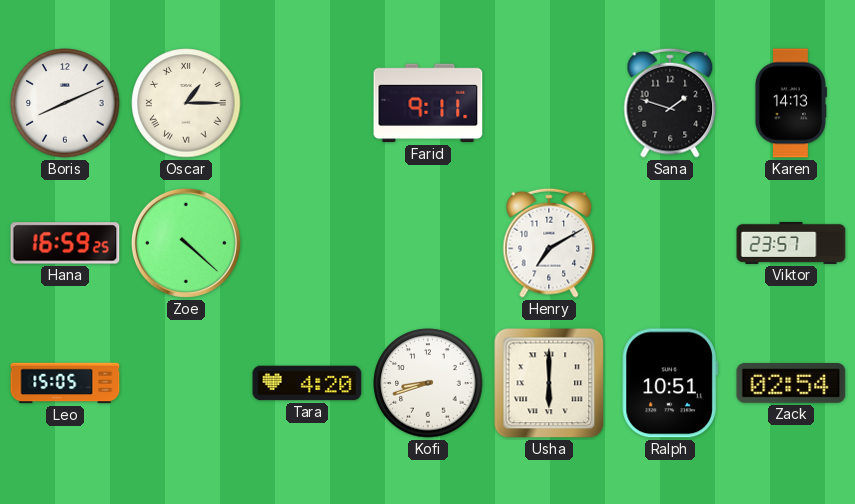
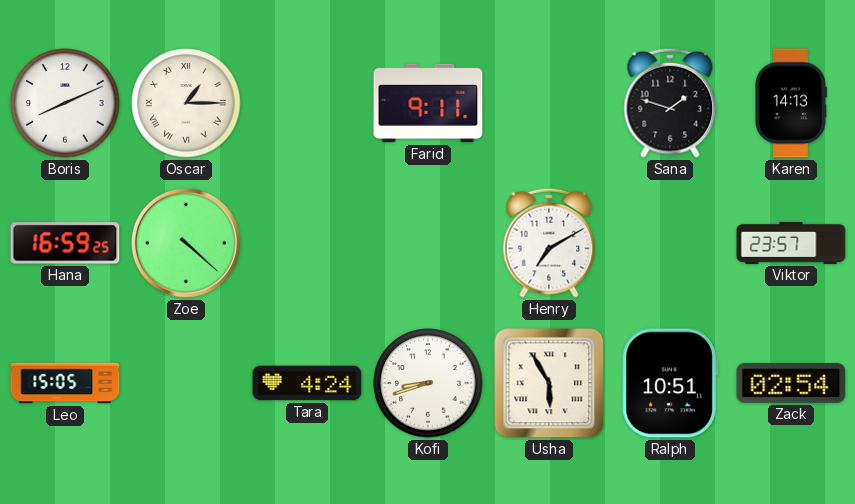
Tara: 4:20 -> 4:24
Usha: 6:00 -> 5:55
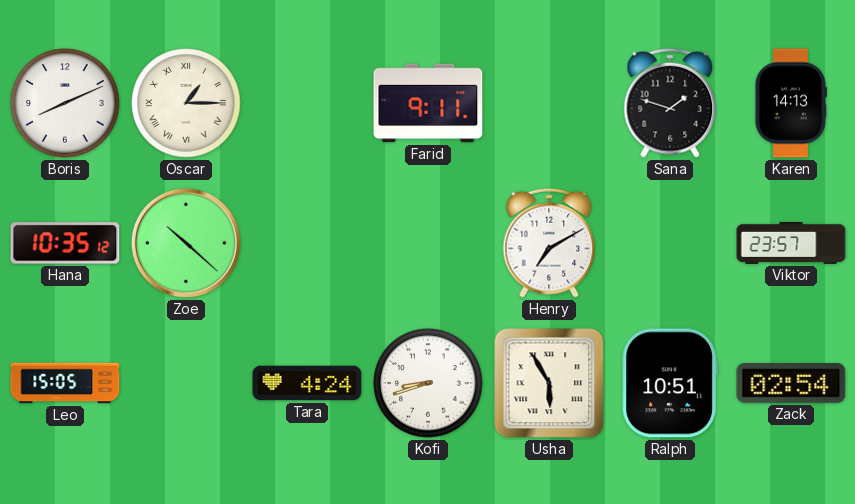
Hana: 16:59 -> 10:35
Zoe: 4:22 -> 10:22
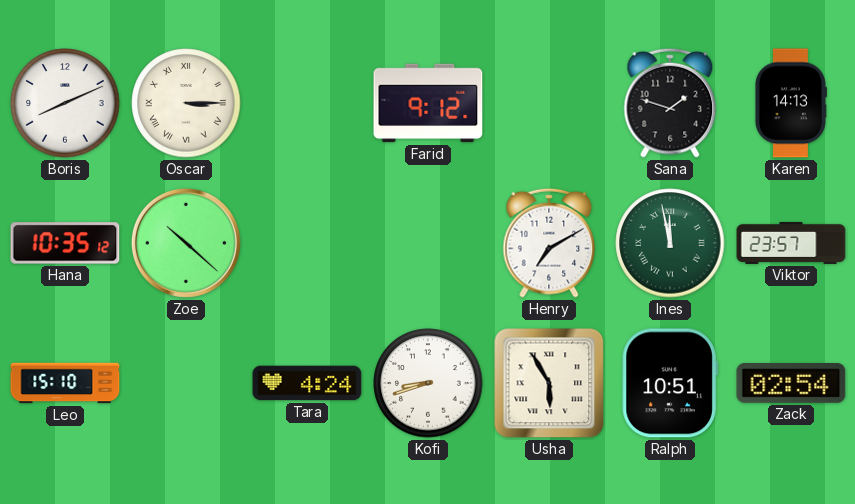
Oscar: 1:15 -> 3:15
Farid: 9:11 -> 9:12
Ines: none -> 11:58
Leo: 15:05 -> 15:10
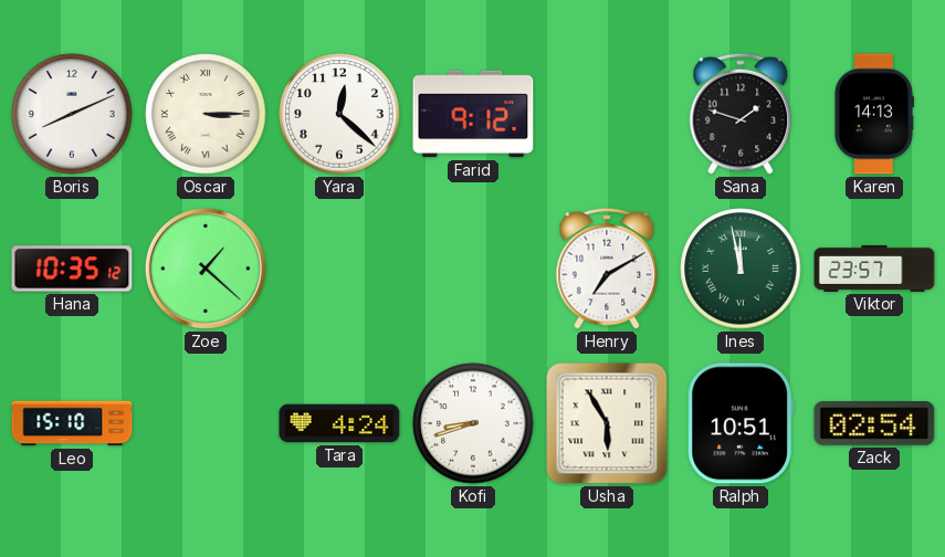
Yara: none -> 12:22
Zoe: 10:22 -> 1:22
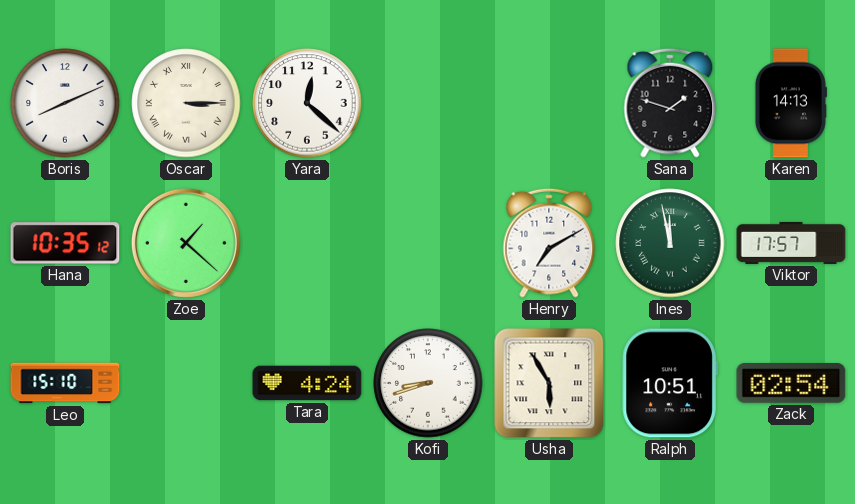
Farid: 9:12 -> none
Viktor: 23:57 -> 17:57
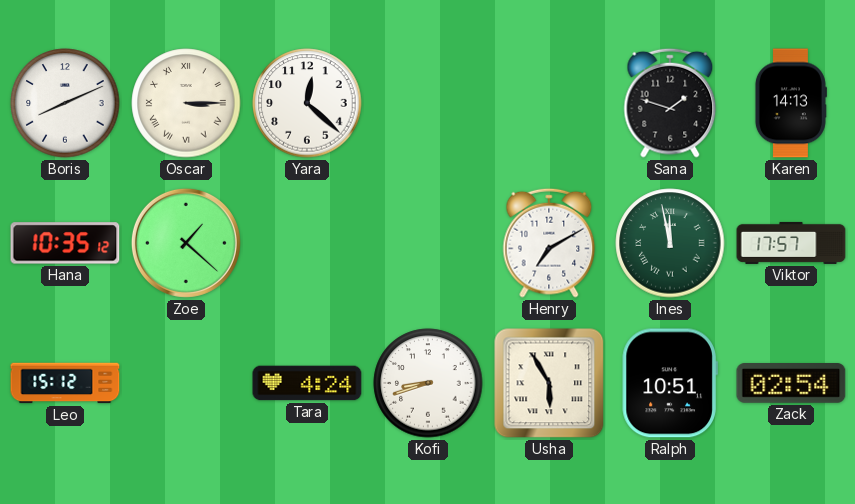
Leo: 15:10 -> 15:12
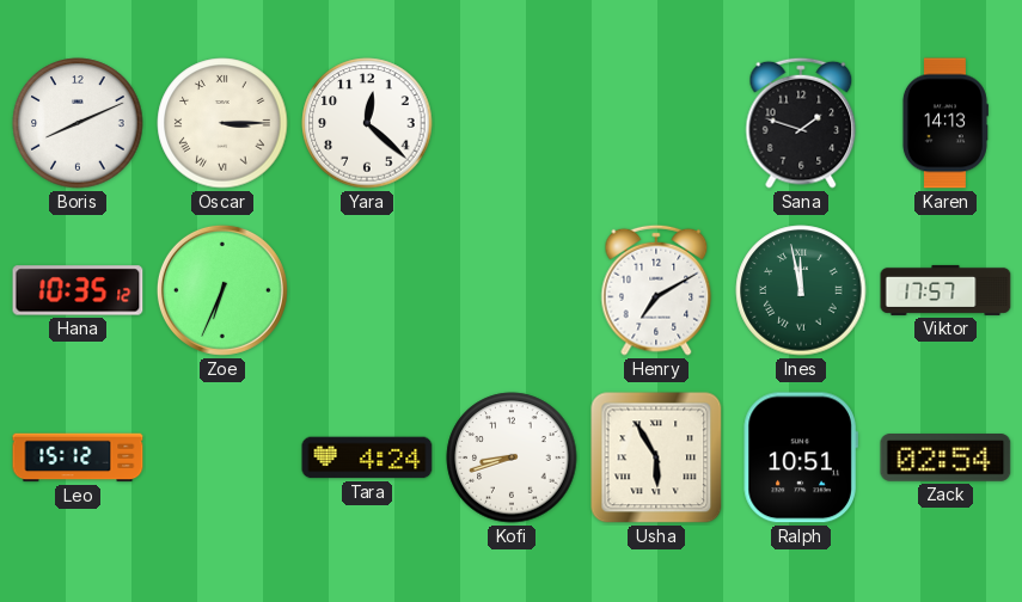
Zoe: 1:22 -> 6:34
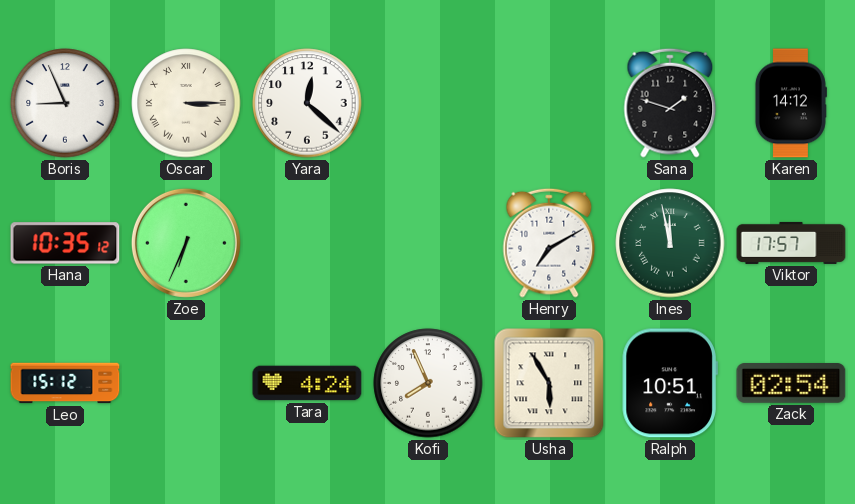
Boris: 8:11 -> 8:56
Karen: 14:13 -> 14:12
Kofi: 8:42 -> 7:56
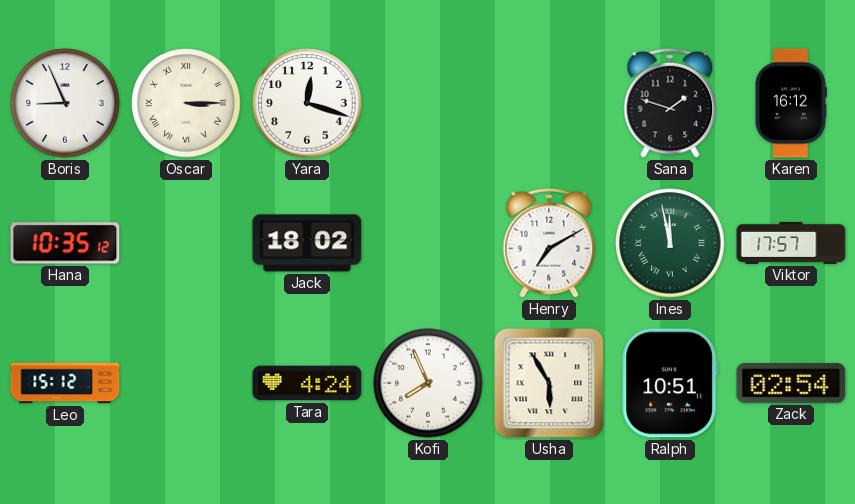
Yara: 12:22 -> 12:18
Karen: 14:12 -> 16:12
Zoe: 6:34 -> none
Jack: none -> 18:02
